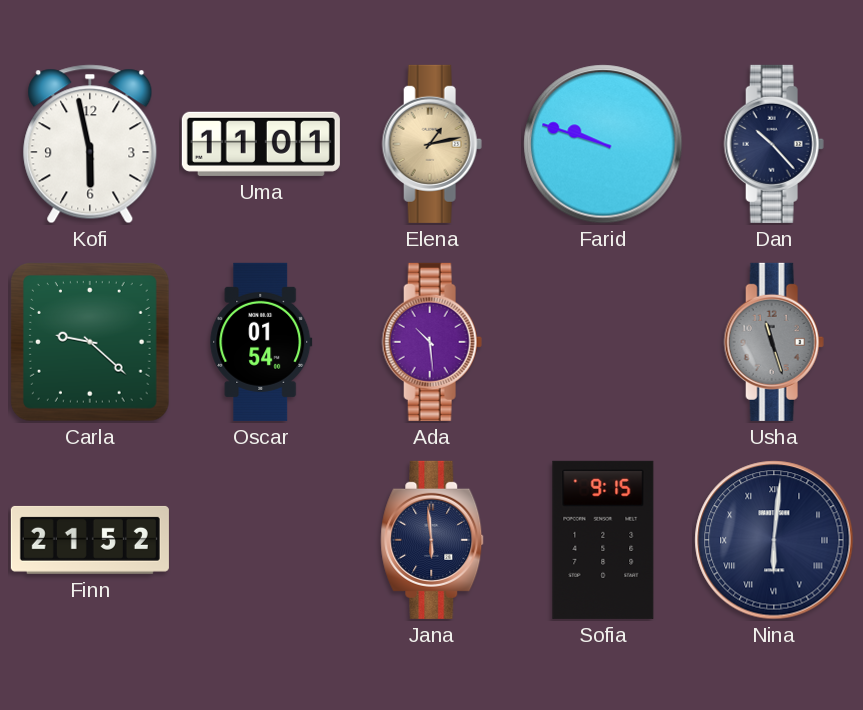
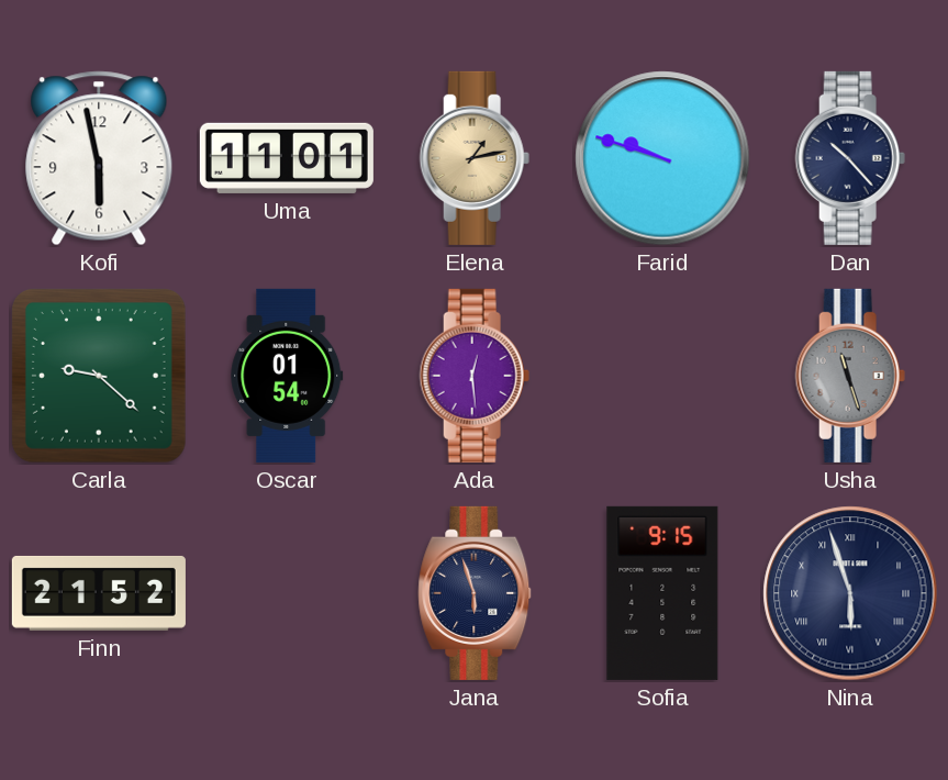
Ada: 10:29 -> 12:29
Jana: 5:59 -> 5:57
Nina: 6:01 -> 5:57
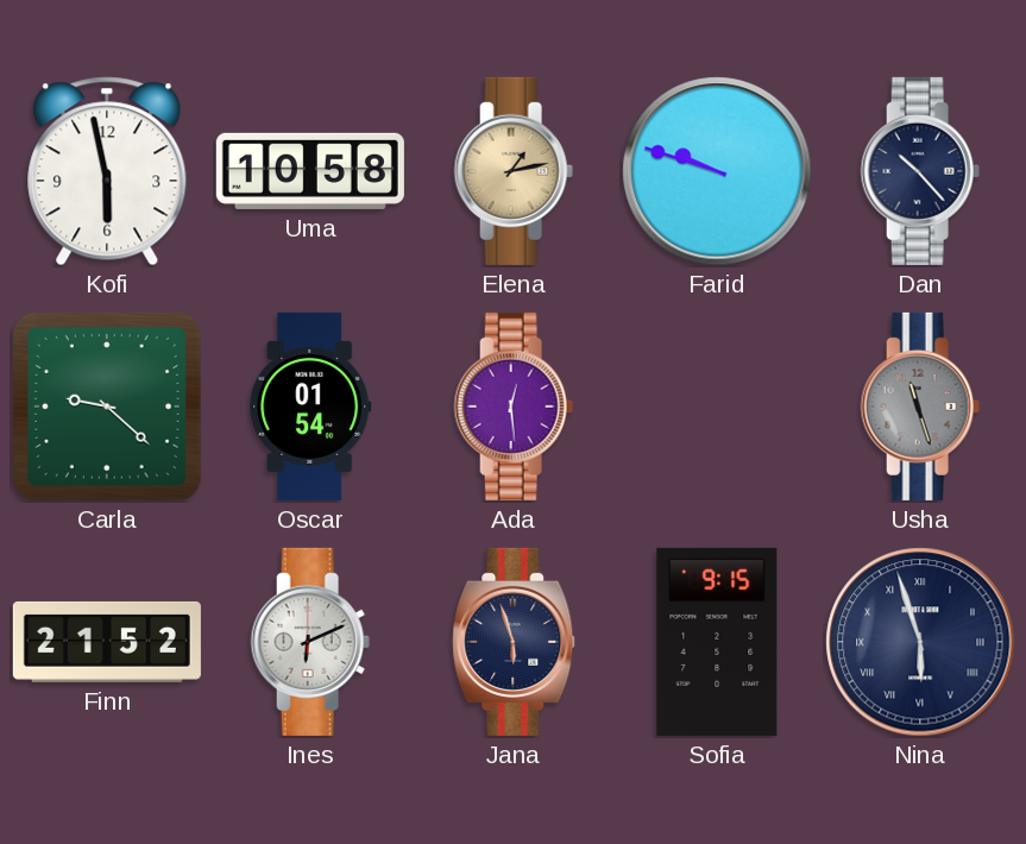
Uma: 11:01 -> 10:58
Ines: none -> 6:11
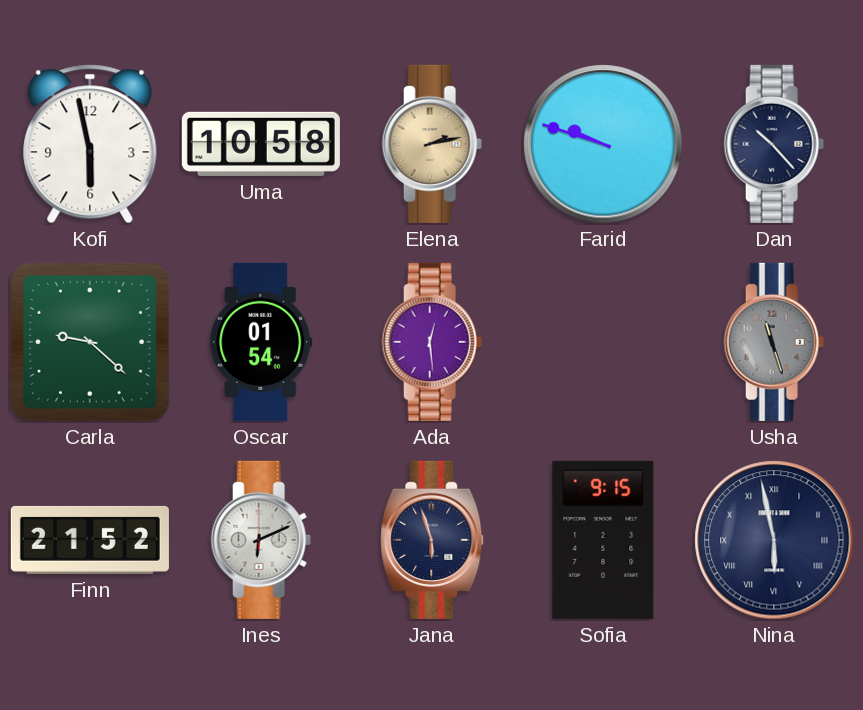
Elena: 1:13 -> 2:13
Nina: 5:57 -> 5:58
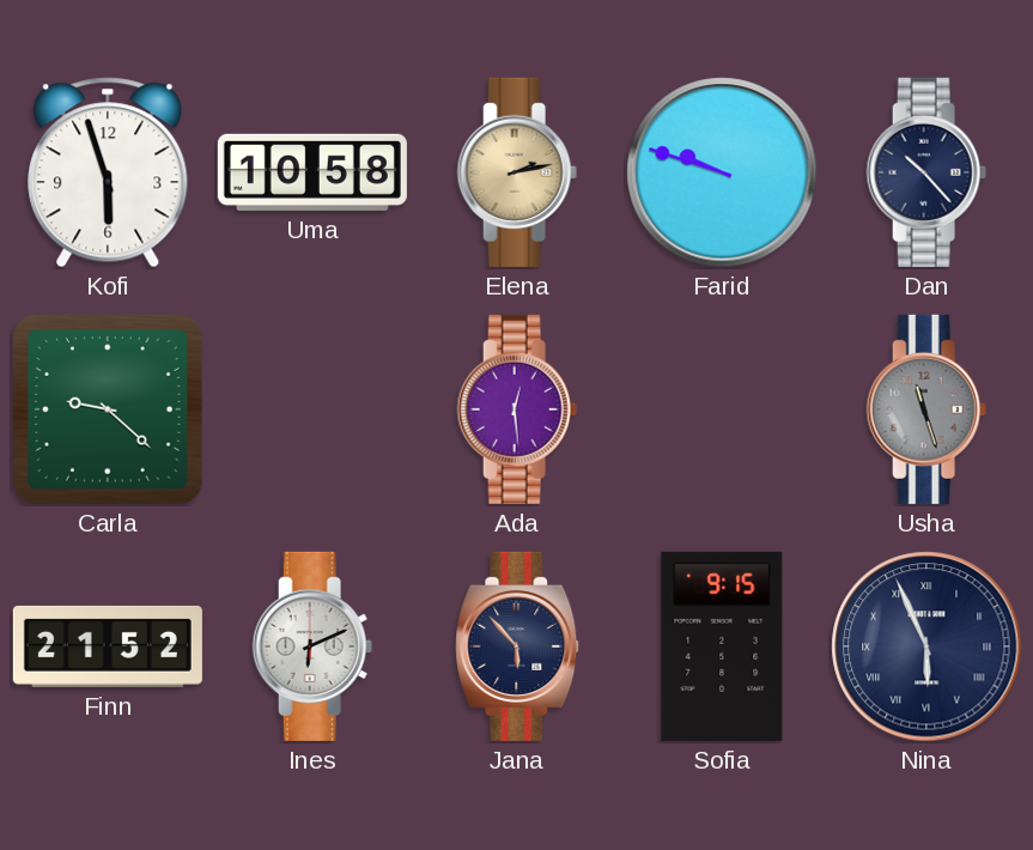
Kofi: 5:58 -> 5:57
Oscar: 01:54 -> none
Jana: 5:57 -> 5:53
Nina: 5:58 -> 5:56
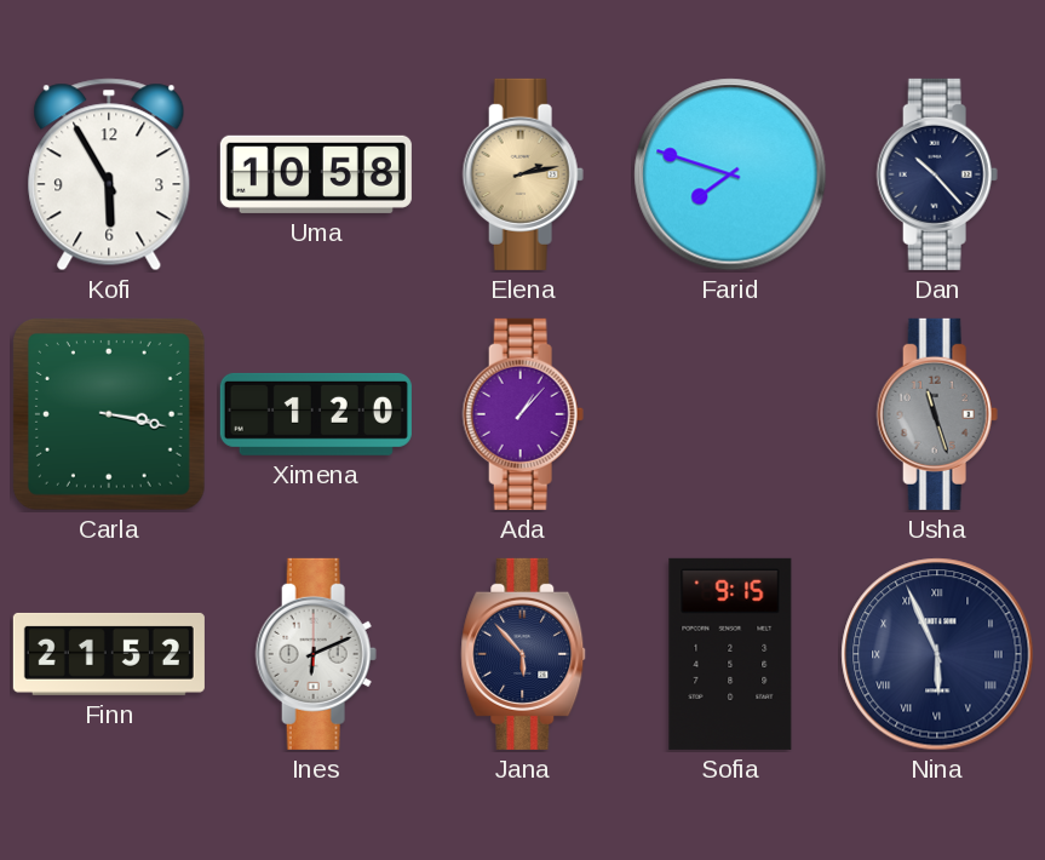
Kofi: 5:57 -> 5:55
Farid: 9:48 -> 7:48
Carla: 9:22 -> 3:17
Ximena: none -> 1:20
Ada: 12:29 -> 1:07
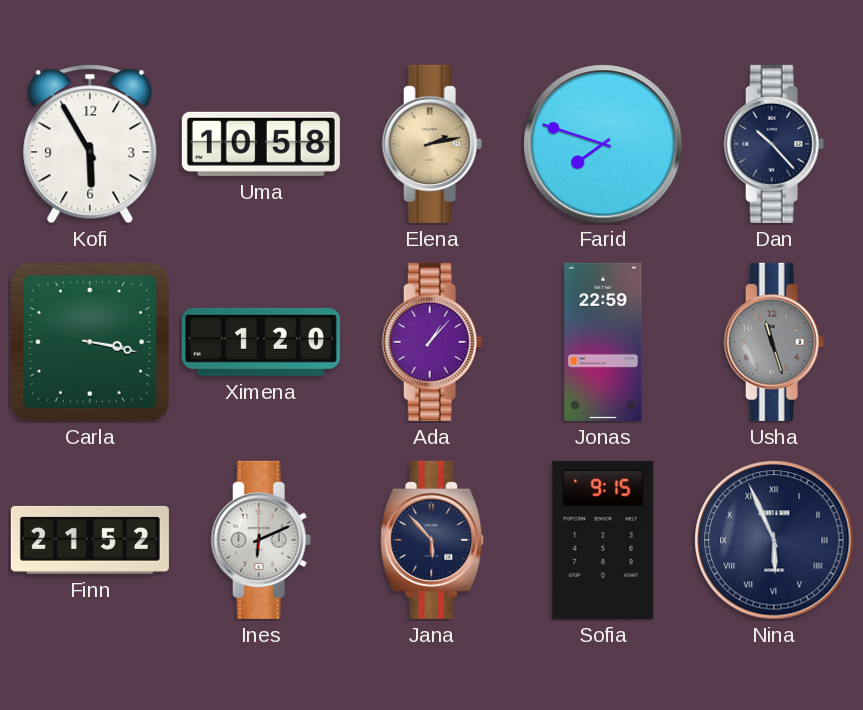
Jonas: none -> 22:59
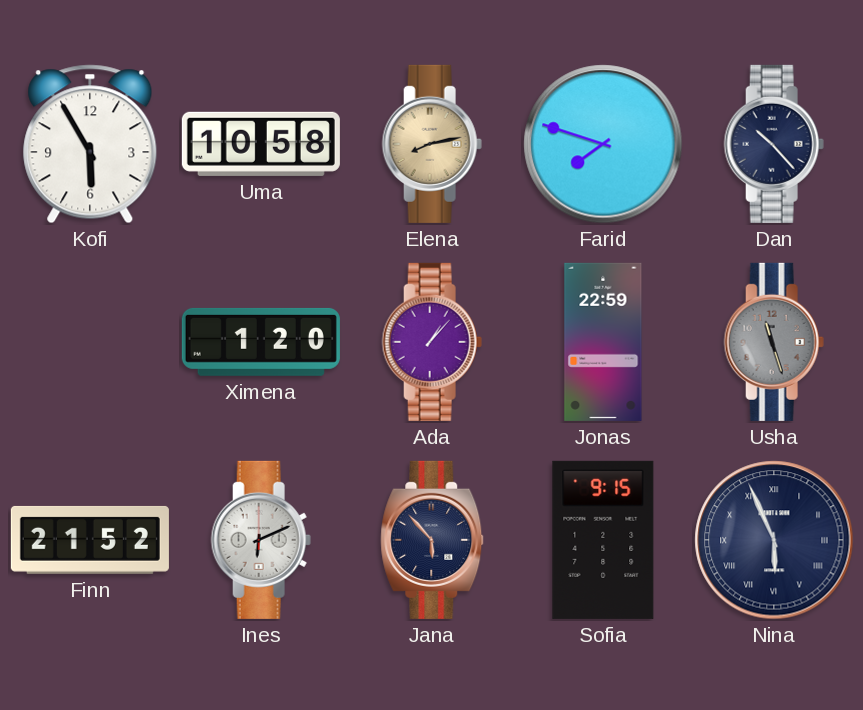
Elena: 2:13 -> 8:13
Carla: 3:17 -> none
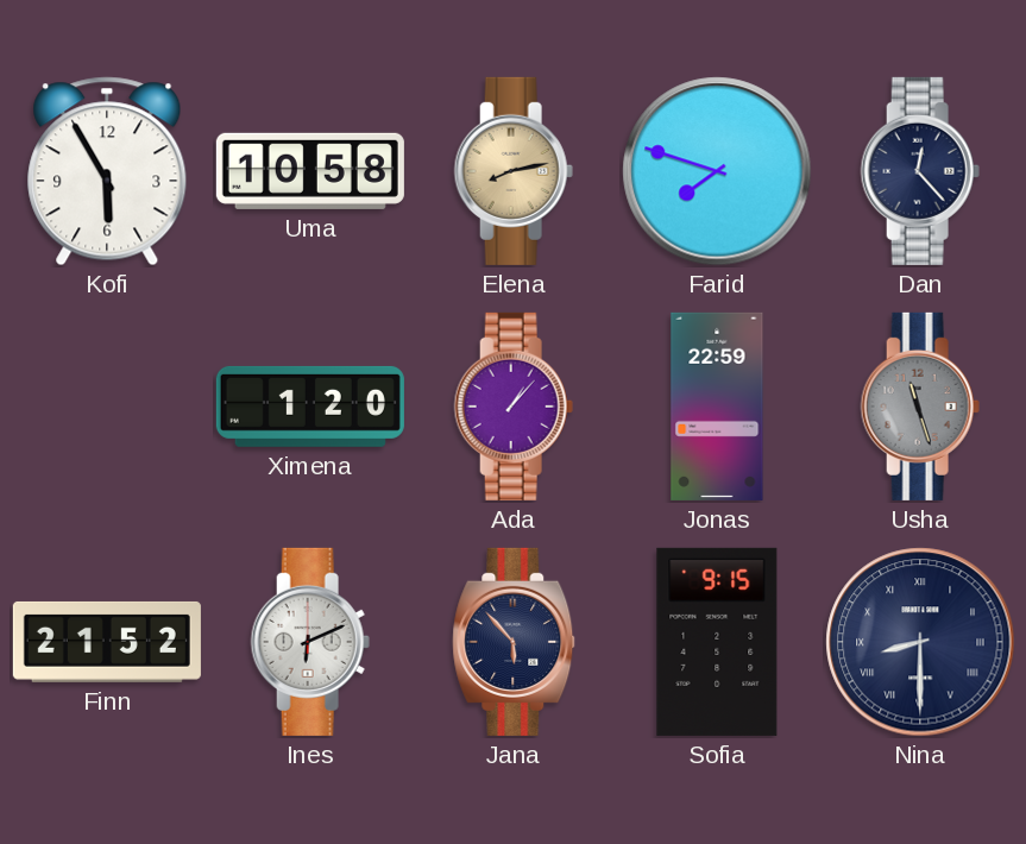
Dan: 10:23 -> 12:23
Nina: 5:56 -> 8:30
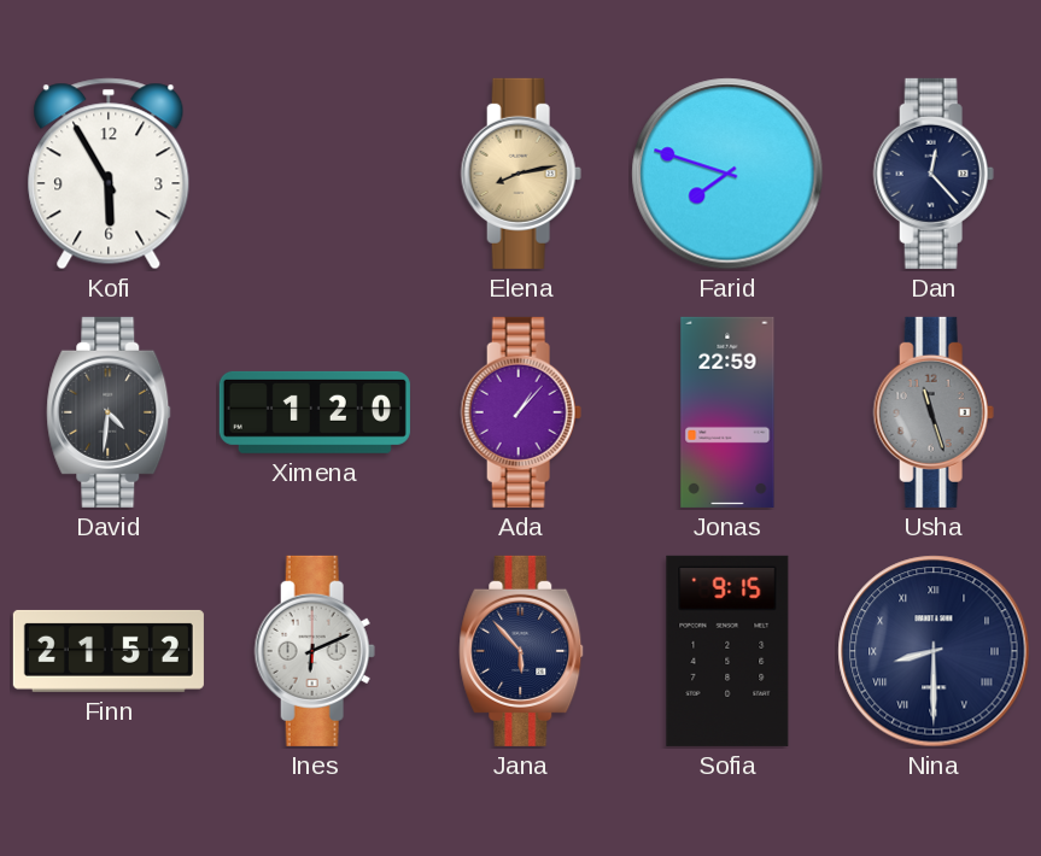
Uma: 10:58 -> none
David: none -> 4:31
